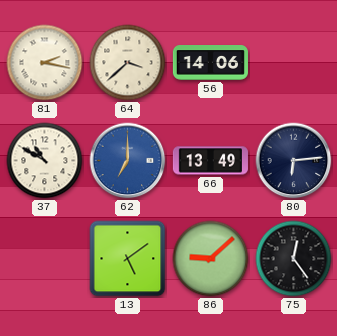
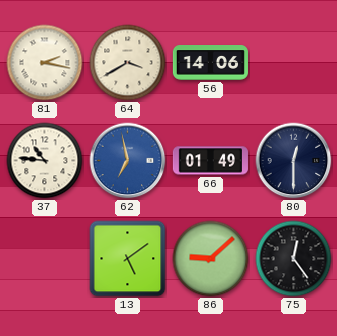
64: 3:38 -> 3:40
37: 10:50 -> 10:46
62: 7:00 -> 6:58
66: 13:49 -> 01:49
80: 6:14 -> 12:30
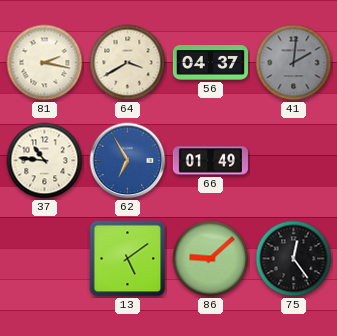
56: 14:06 -> 04:37
41: none -> 2:01
62: 6:58 -> 6:55
80: 12:30 -> none
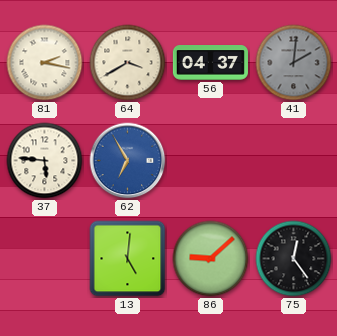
37: 10:46 -> 5:46
66: 01:49 -> none
13: 5:09 -> 5:01
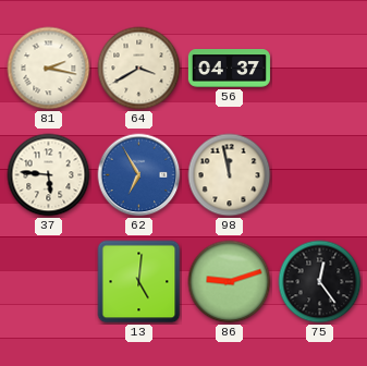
41: 2:01 -> none
98: none -> 11:58
86: 9:08 -> 9:12
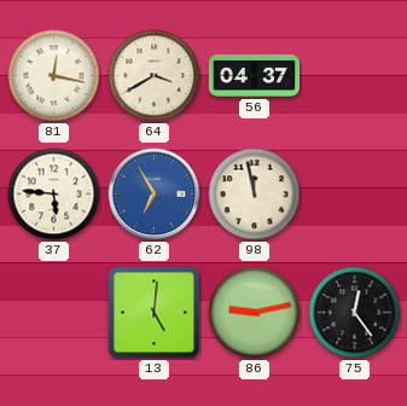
81: 2:17 -> 12:17
86: 9:12 -> 9:13
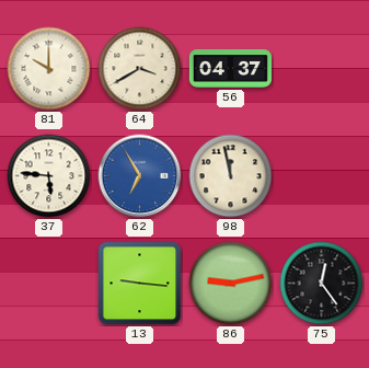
81: 12:17 -> 10:00
13: 5:01 -> 9:16
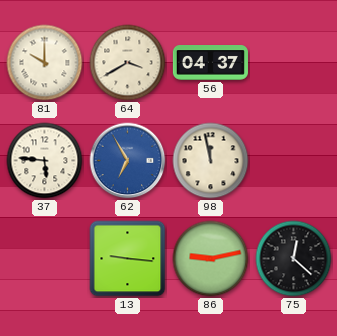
75: 12:24 -> 12:22
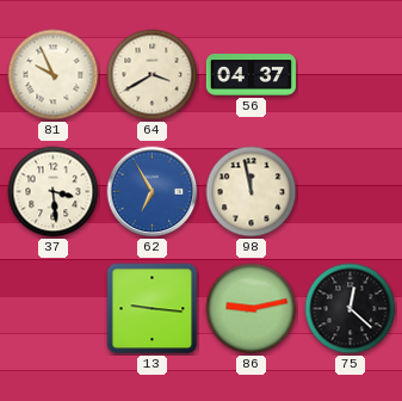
81: 10:00 -> 9:56
37: 5:46 -> 3:29
